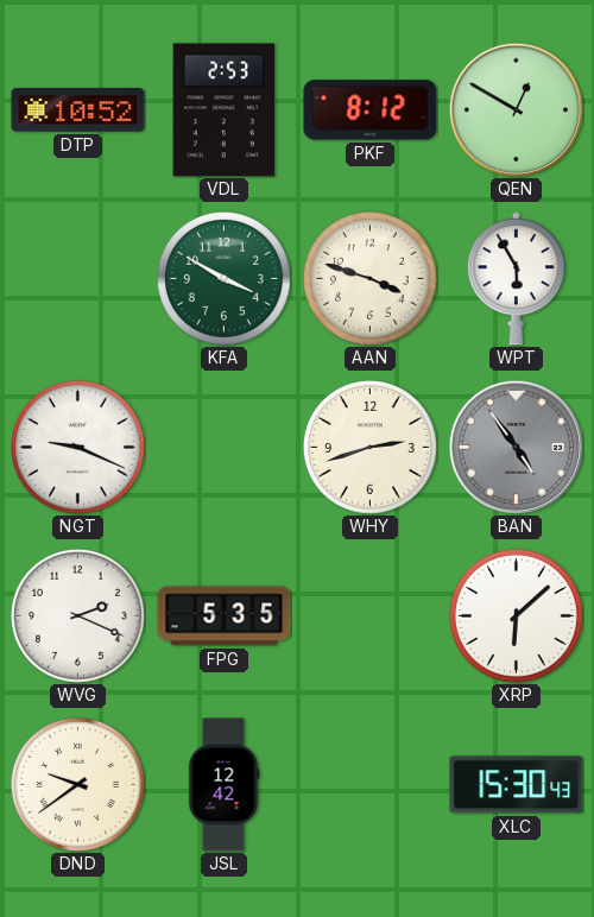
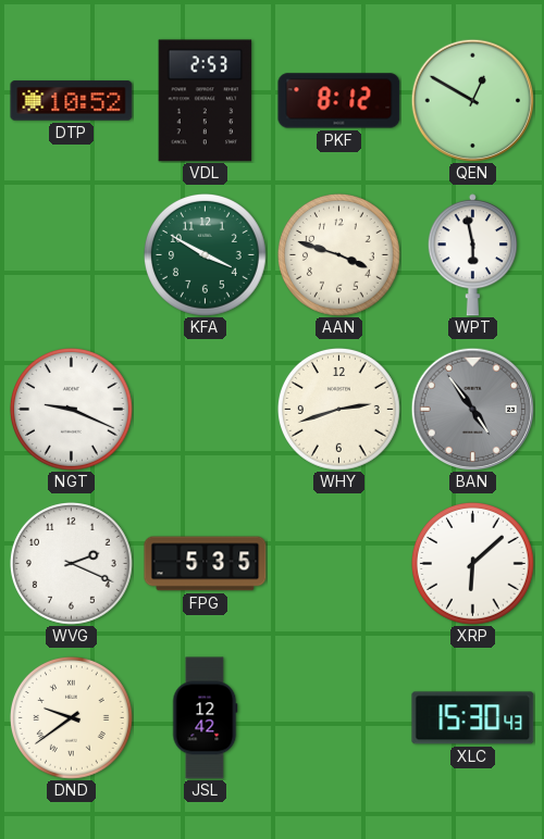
WPT: 5:55 -> 5:58
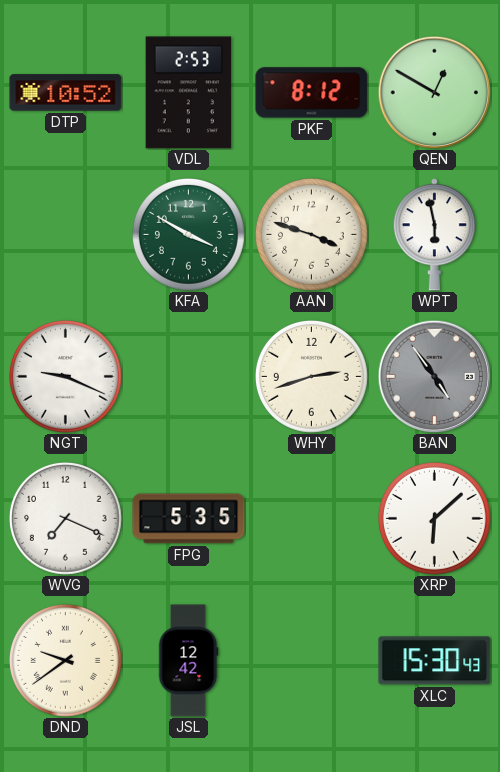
WVG: 2:19 -> 7:19
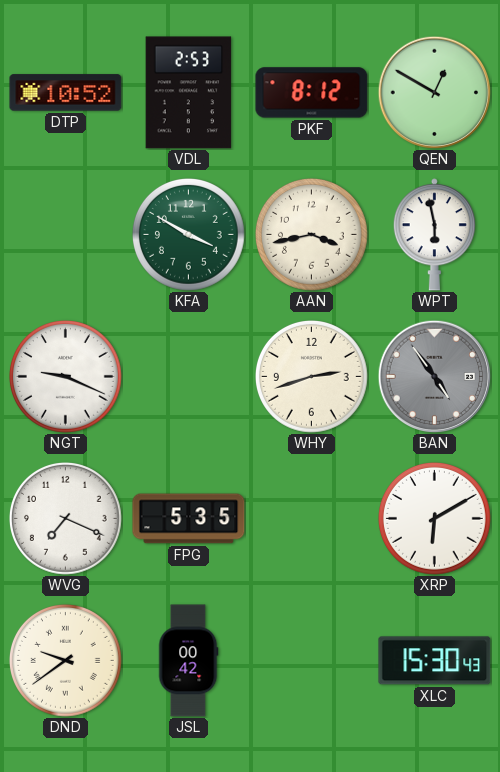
AAN: 3:48 -> 3:43
XRP: 6:08 -> 6:10
JSL: 12:42 -> 00:42
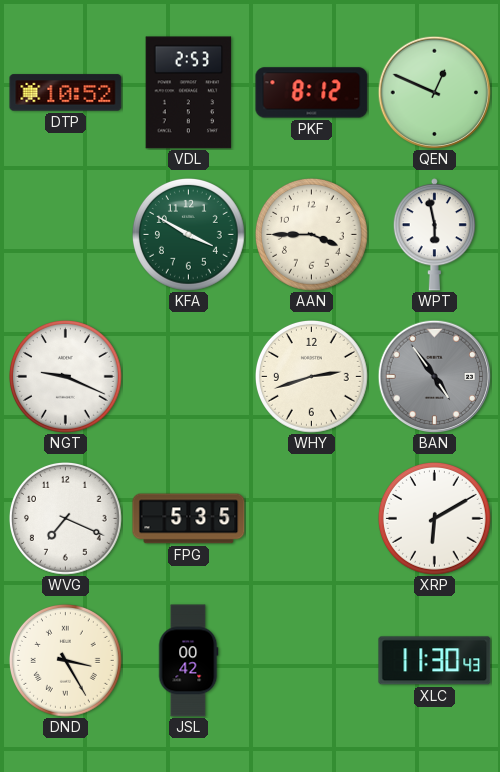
QEN: 12:50 -> 12:49
AAN: 3:43 -> 3:45
DND: 9:39 -> 3:25
XLC: 15:30 -> 11:30
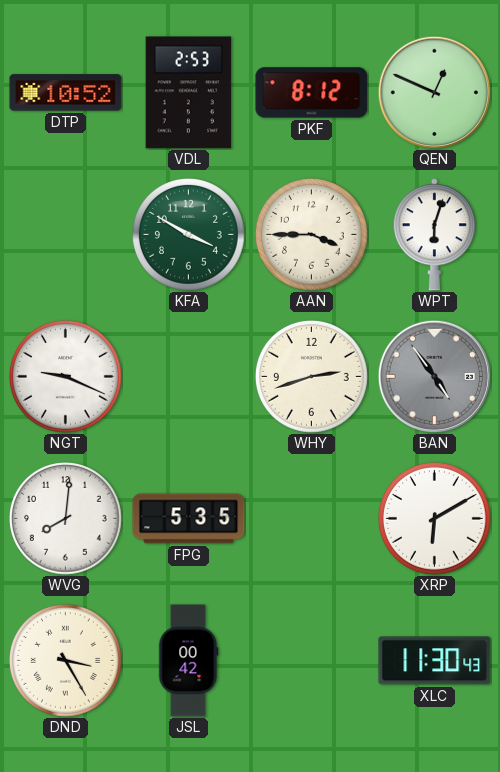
WPT: 5:58 -> 6:03
WVG: 7:19 -> 8:01
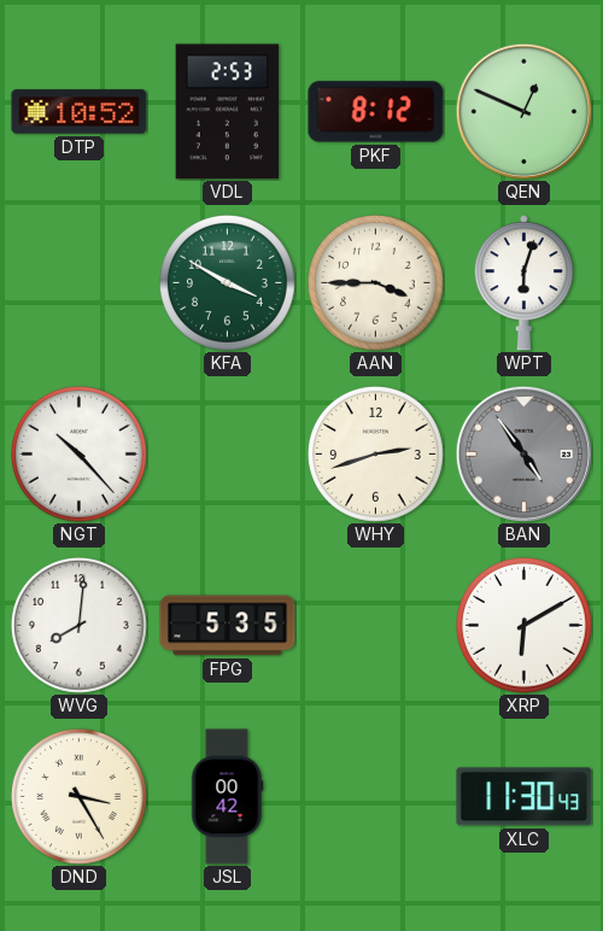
NGT: 9:19 -> 10:23
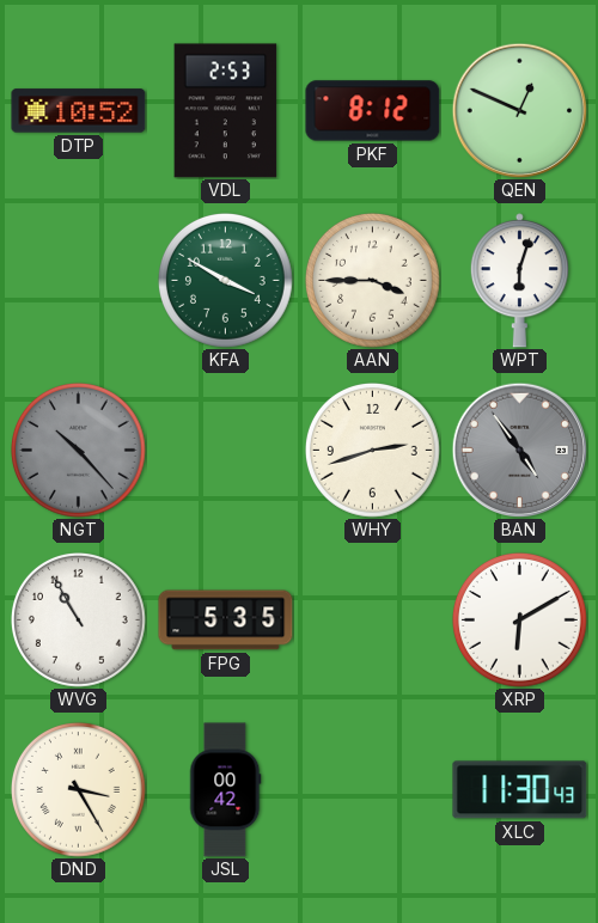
NGT dial: white -> grey
WVG: 8:01 -> 10:55
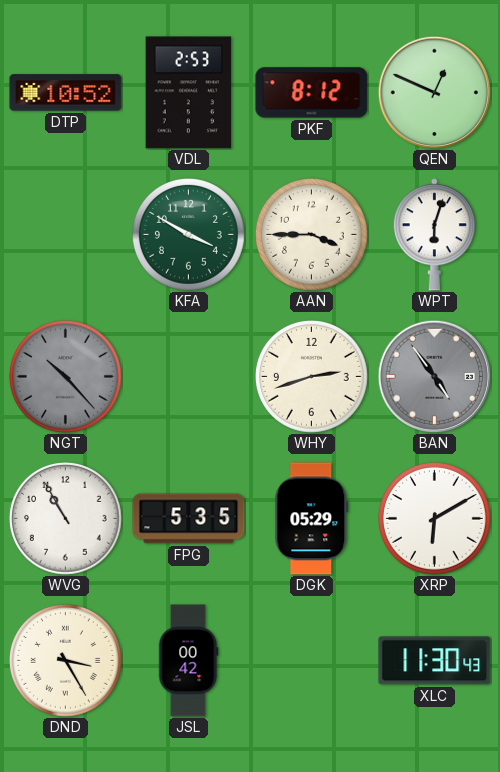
DGK: none -> 05:29
